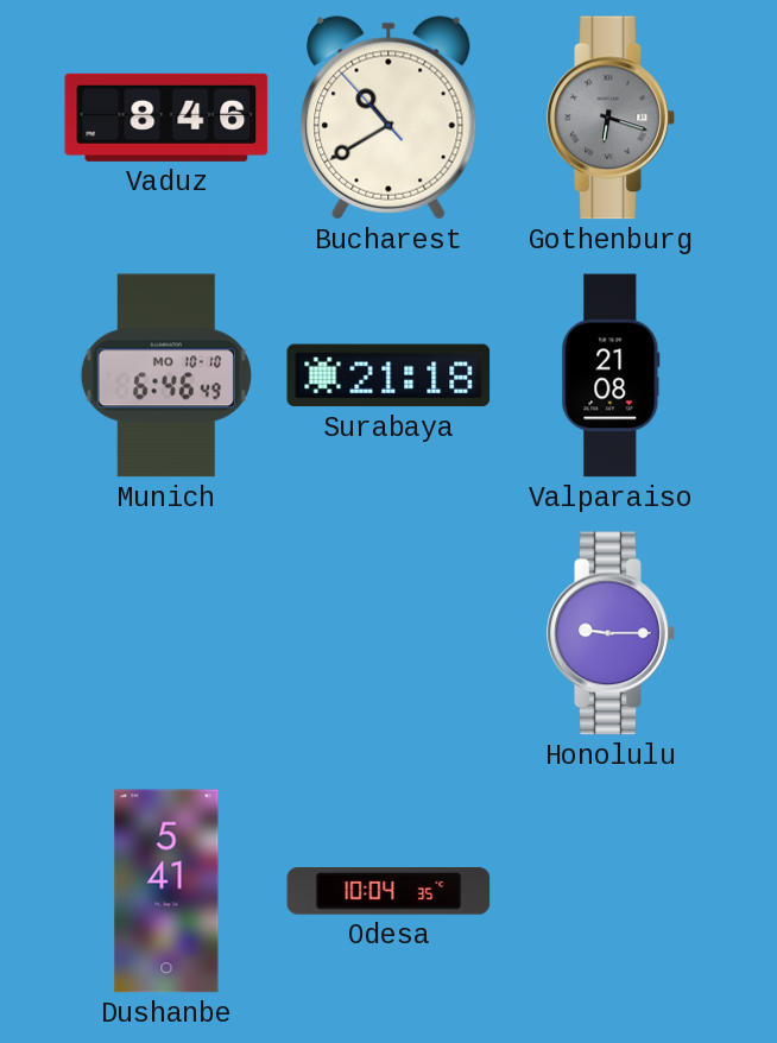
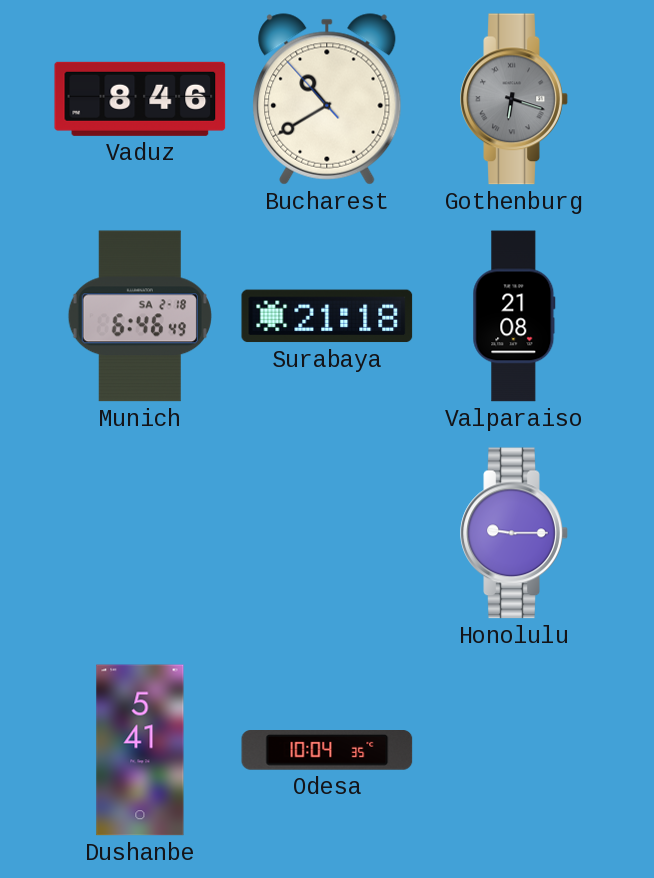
Munich date: MO 10-10 -> SA 2-18
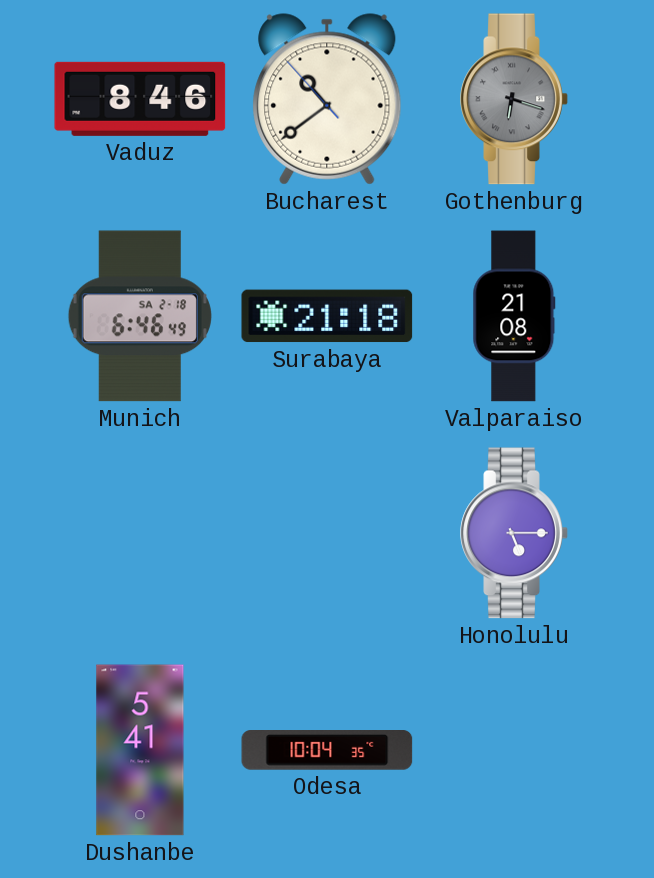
Bucharest: 10:39 -> 10:38
Honolulu: 9:15 -> 5:15
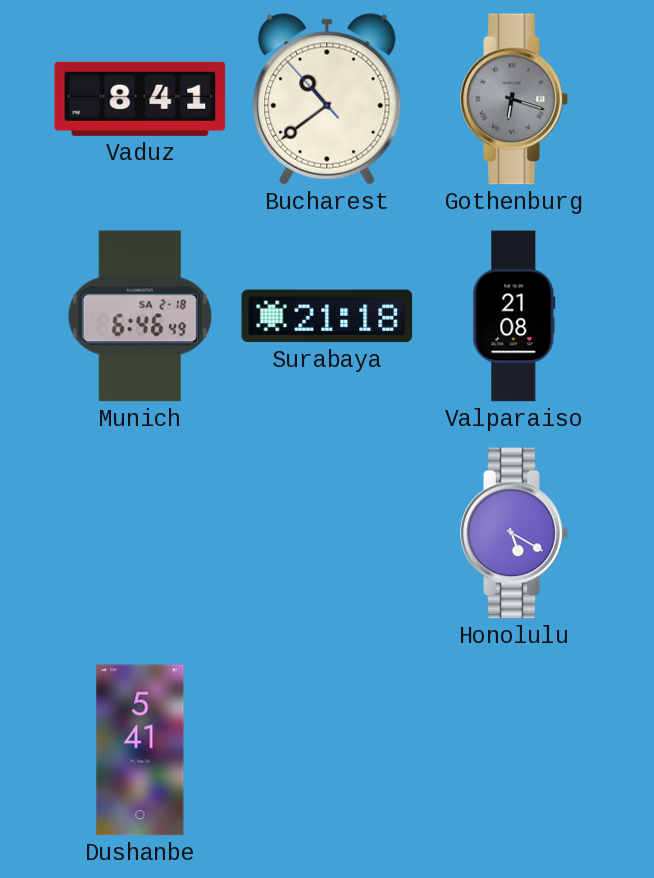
Vaduz: 8:46 -> 8:41
Honolulu: 5:15 -> 5:20
Odesa: 10:04 -> none
